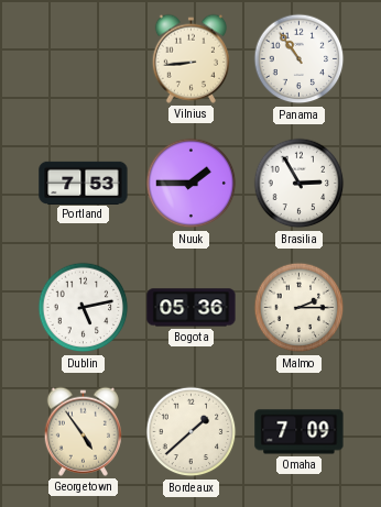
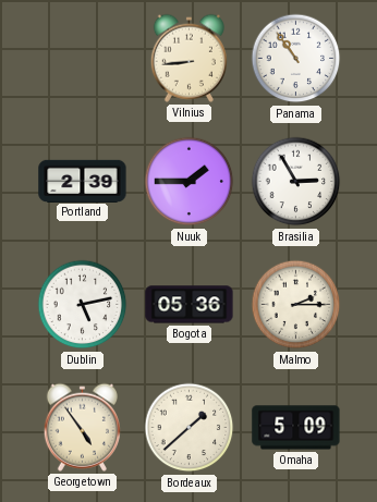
Portland: 7:53 -> 2:39
Omaha: 7:09 -> 5:09
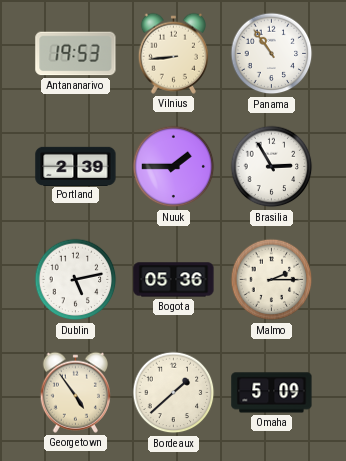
Antananarivo: none -> 19:53
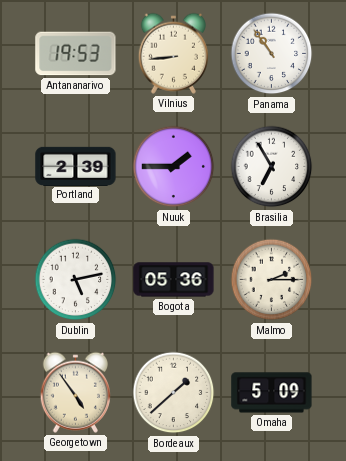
Brasilia: 2:55 -> 6:55
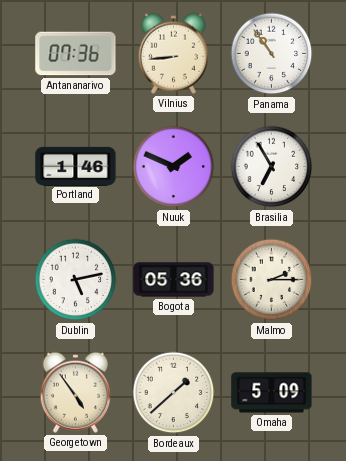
Antananarivo: 19:53 -> 07:36
Portland: 2:39 -> 1:46
Nuuk: 1:45 -> 1:49
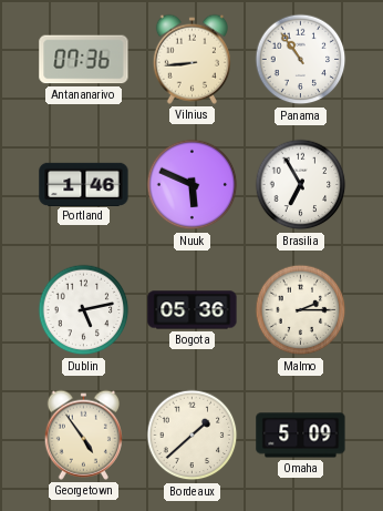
Nuuk: 1:49 -> 5:49
